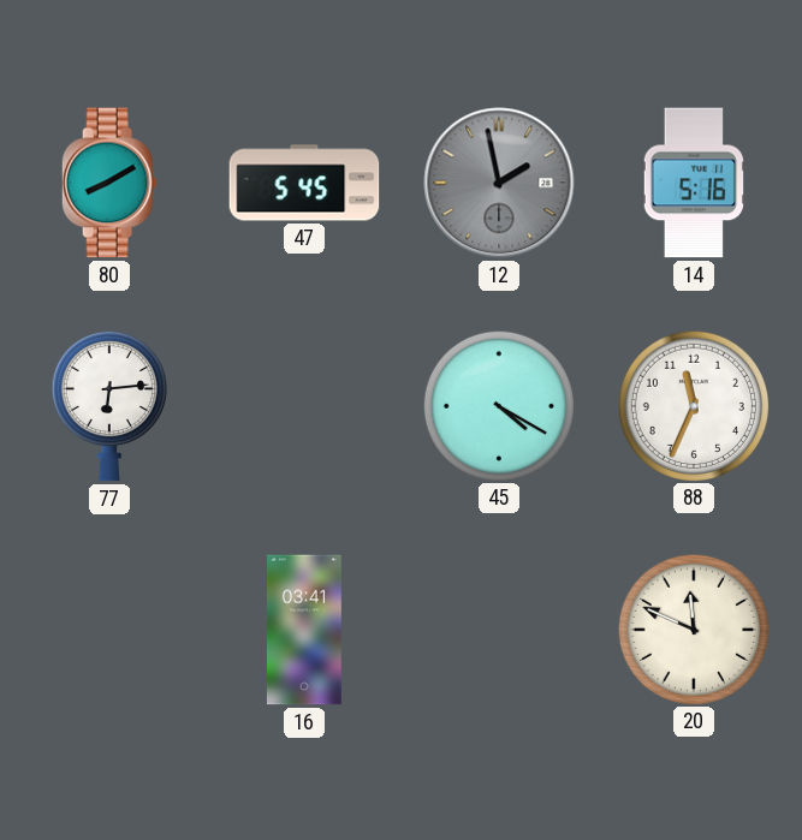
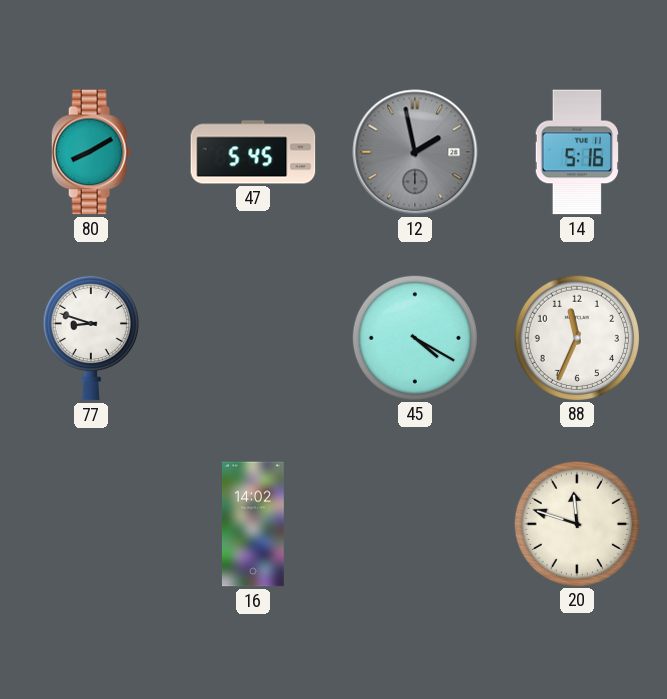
77: 6:14 -> 8:48
16: 03:41 -> 14:02
20: 11:49 -> 11:48
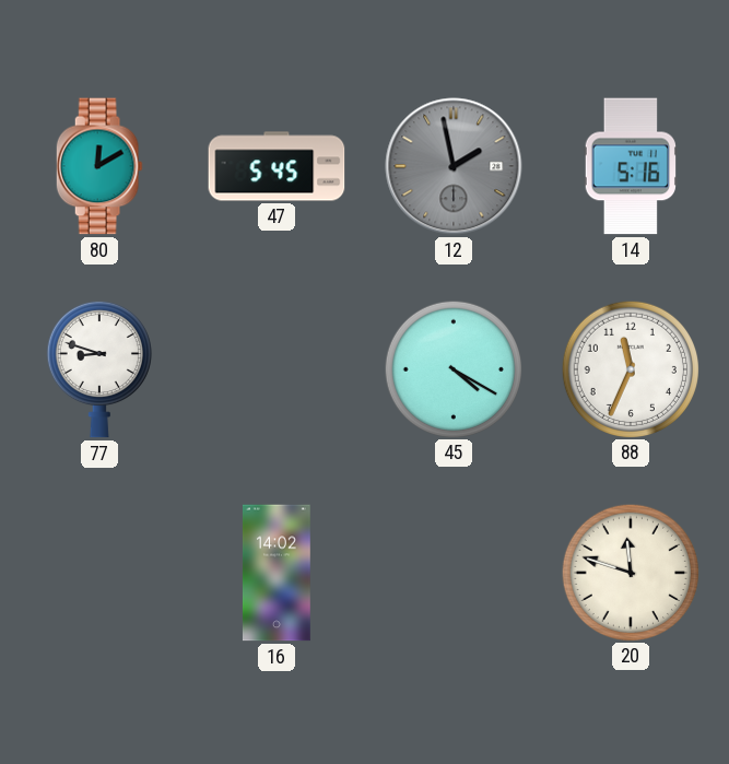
80: 8:10 -> 12:10
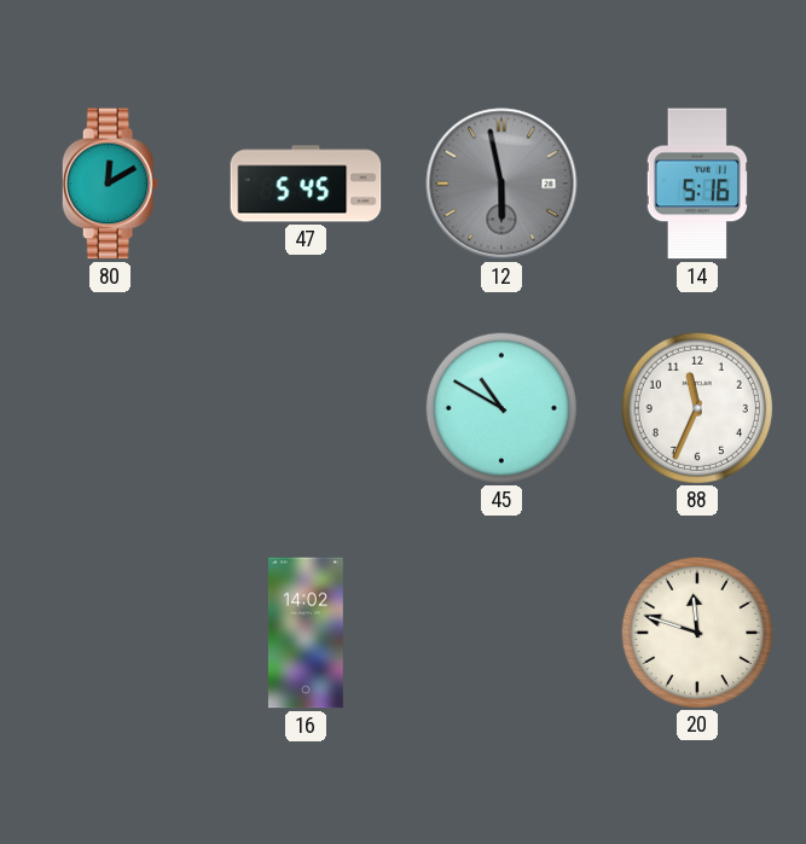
12: 1:58 -> 5:58
77: 8:48 -> none
45: 4:20 -> 10:50
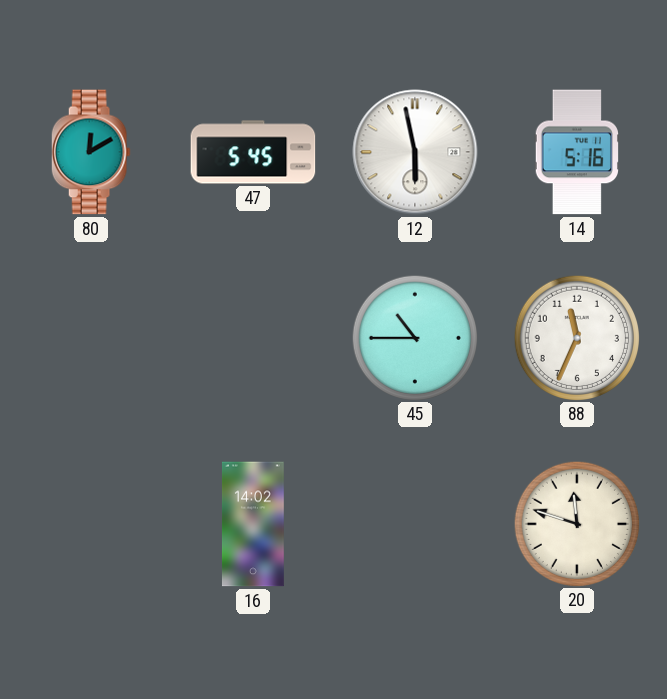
12 dial: grey -> white
45: 10:50 -> 10:45
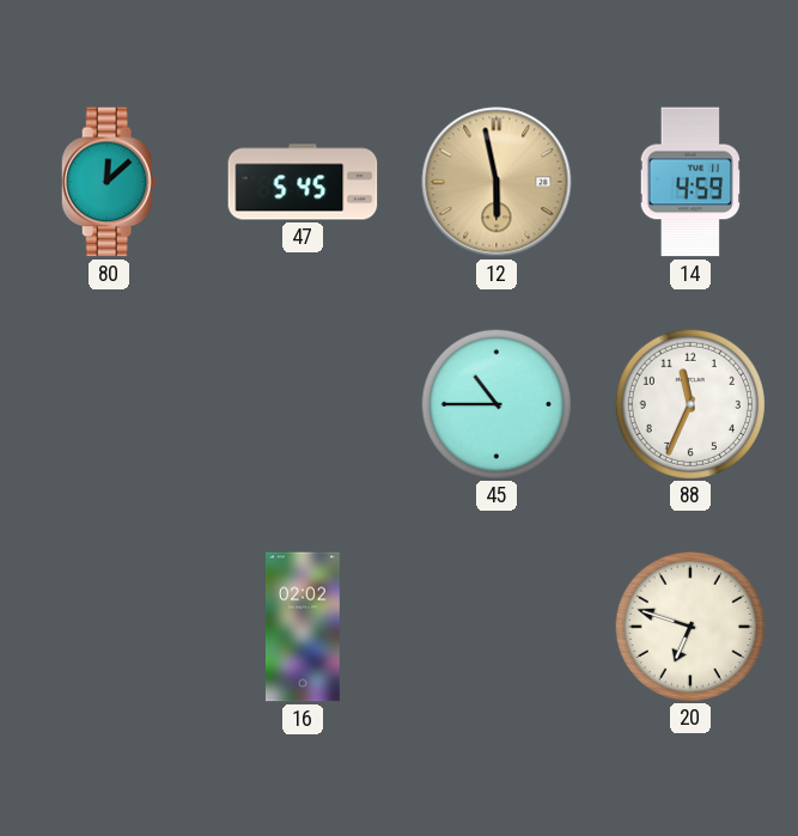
80: 12:10 -> 12:08
12 dial: white -> champagne
14: 5:16 -> 4:59
16: 14:02 -> 02:02
20: 11:48 -> 6:48
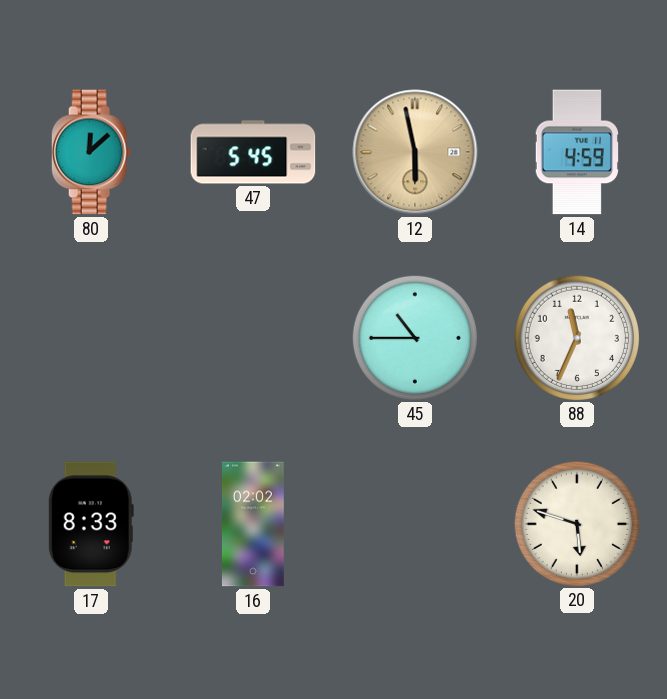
17: none -> 8:33
20: 6:48 -> 5:48
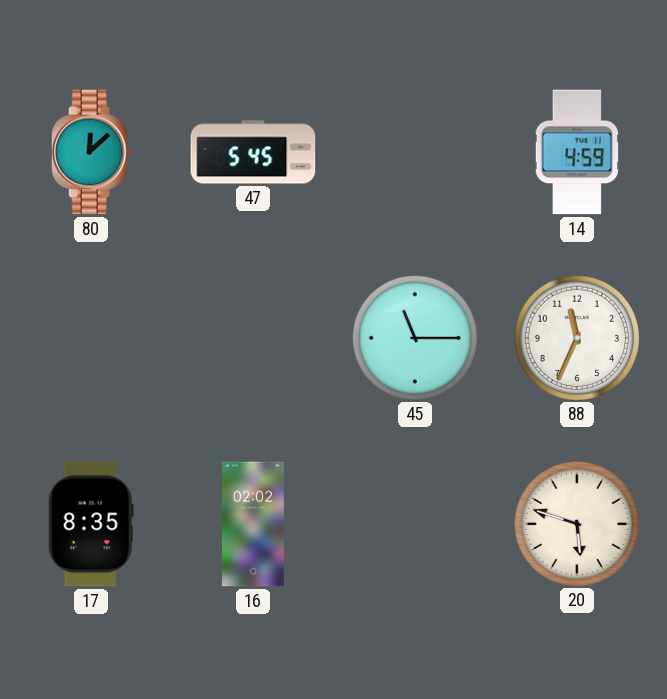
12: 5:58 -> none
45: 10:45 -> 11:15
17: 8:33 -> 8:35
